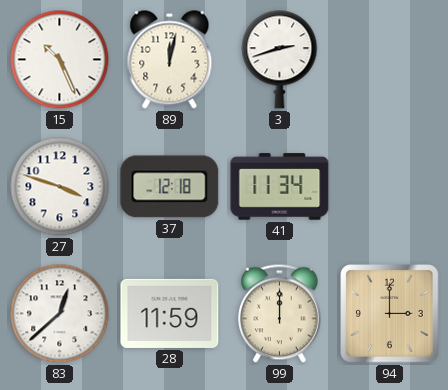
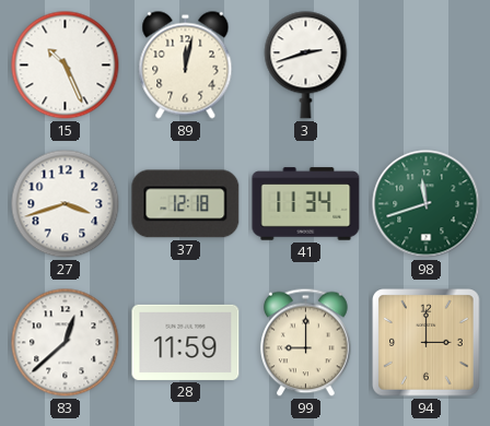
27: 3:48 -> 3:42
98: none -> 11:42
99: 12:00 -> 9:00
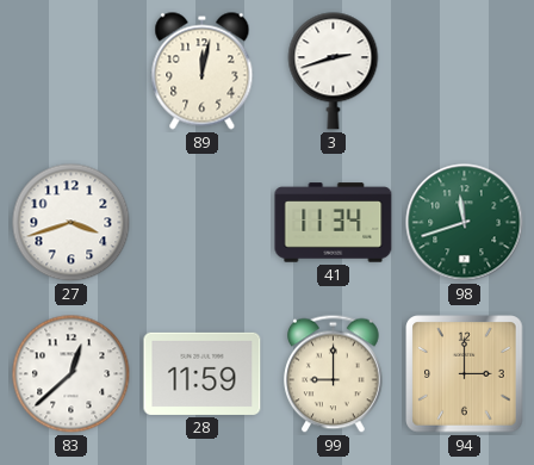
15: 10:26 -> none
37: 12:18 -> none
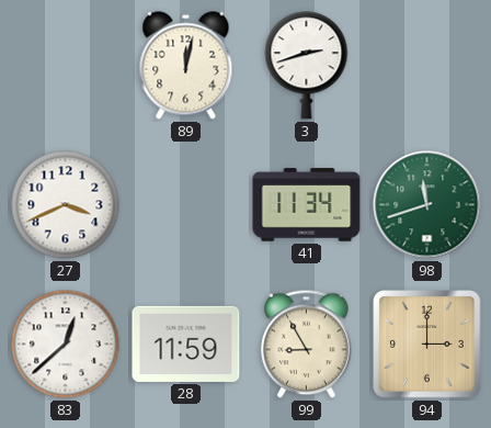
27: 3:42 -> 3:41
99: 9:00 -> 8:55
